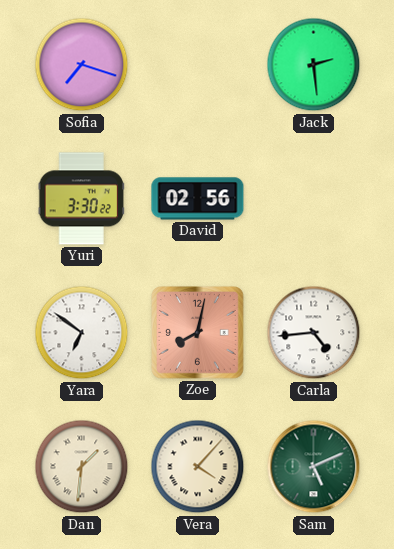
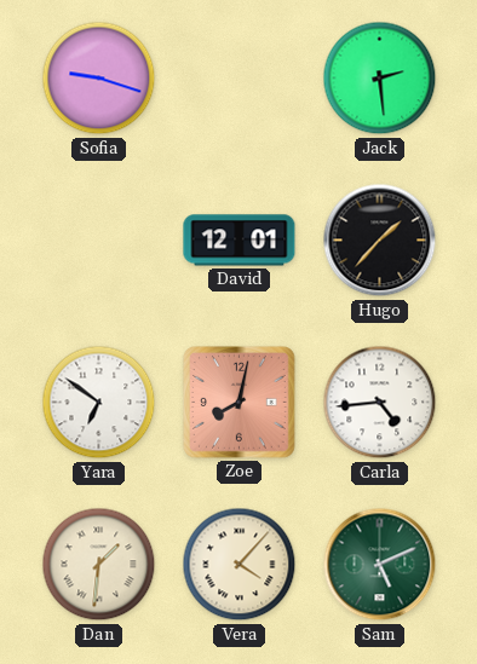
Sofia: 7:18 -> 9:18
Yuri: 3:30 -> none
David: 02:56 -> 12:01
Hugo: none -> 1:37
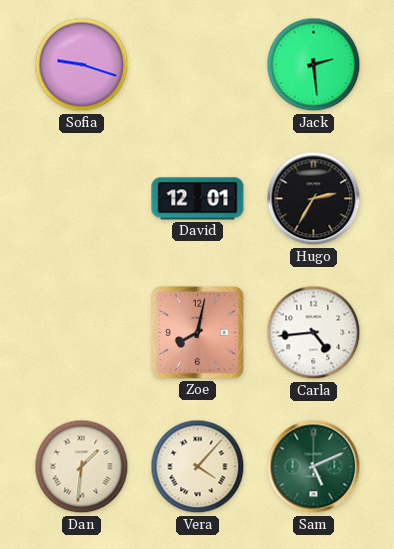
Hugo: 1:37 -> 2:35
Yara: 6:51 -> none
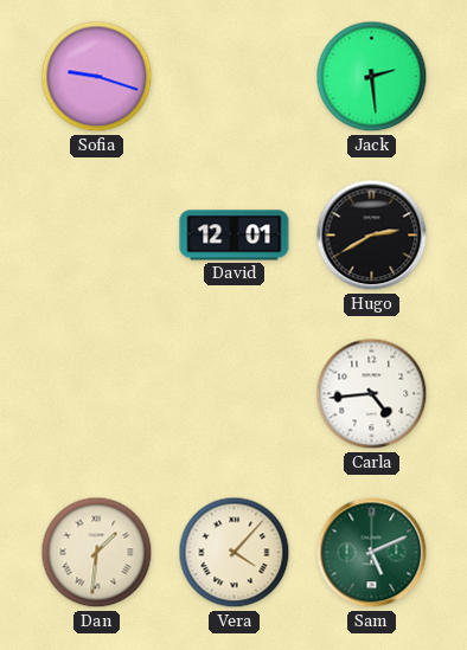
Hugo: 2:35 -> 2:40
Zoe: 8:02 -> none
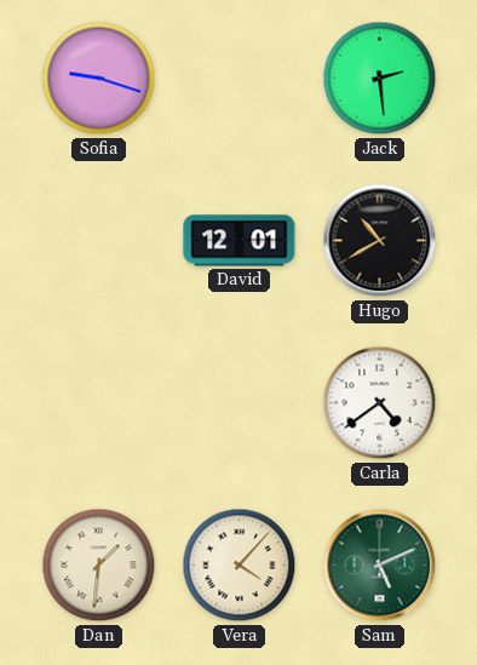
Hugo: 2:40 -> 10:40
Carla: 4:44 -> 4:39
